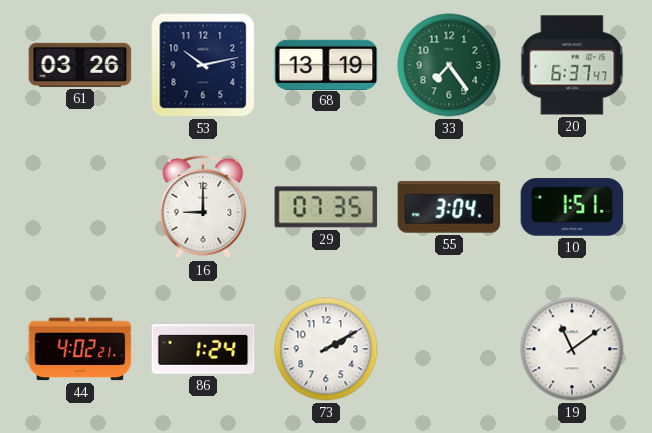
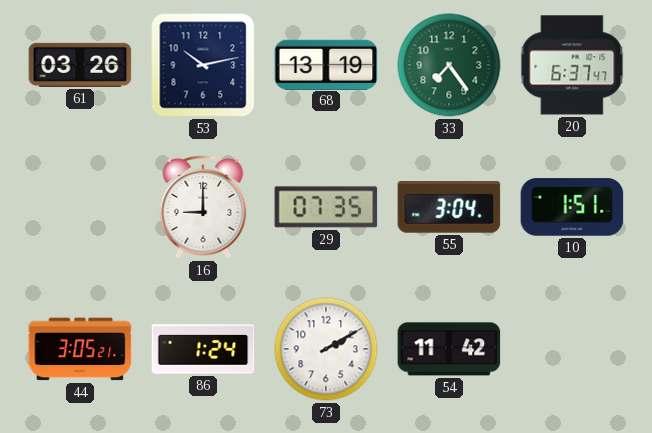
44: 4:02 -> 3:05
54: none -> 11:42
19: 11:09 -> none
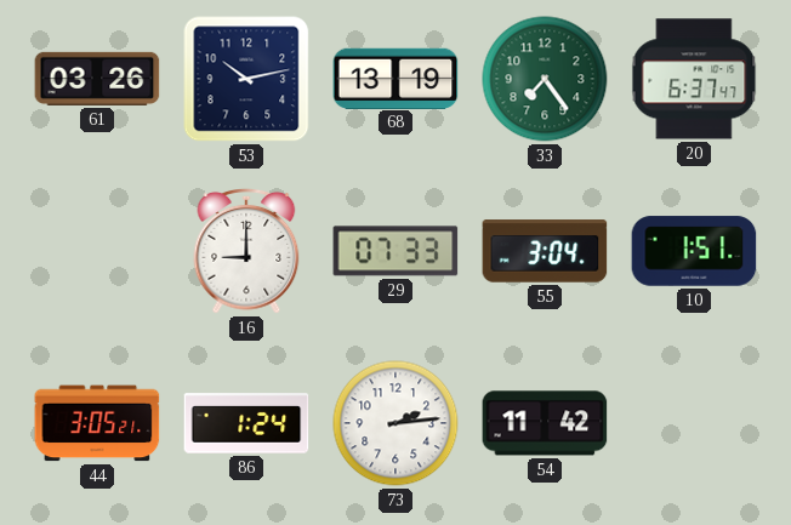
29: 07:35 -> 07:33
73: 2:10 -> 2:14
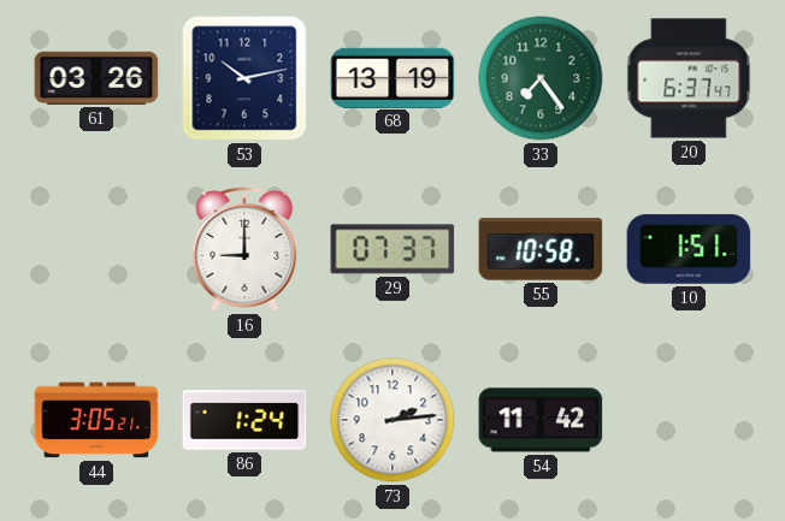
29: 07:33 -> 07:37
55: 3:04 -> 10:58
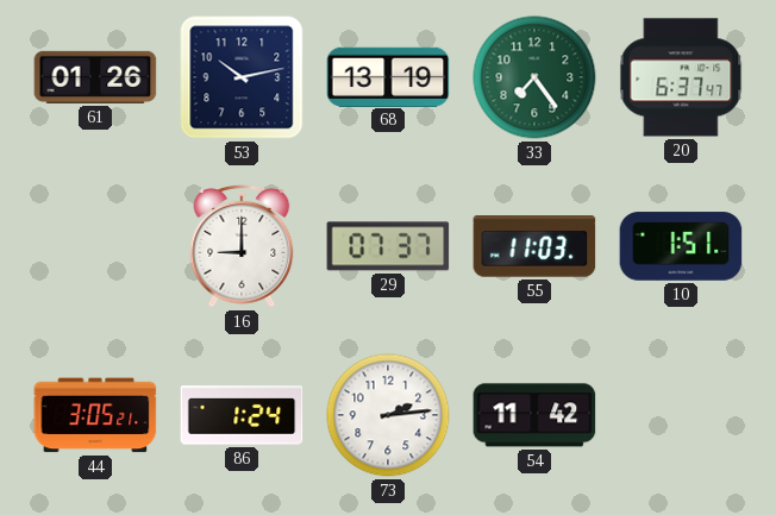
61: 03:26 -> 01:26
55: 10:58 -> 11:03
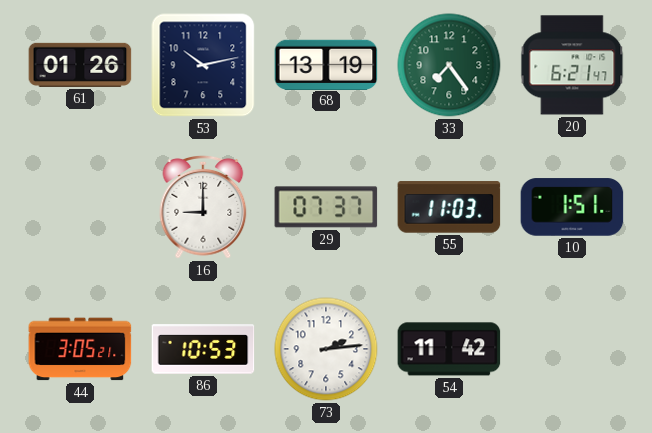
20: 6:37 -> 6:21
86: 1:24 -> 10:53
